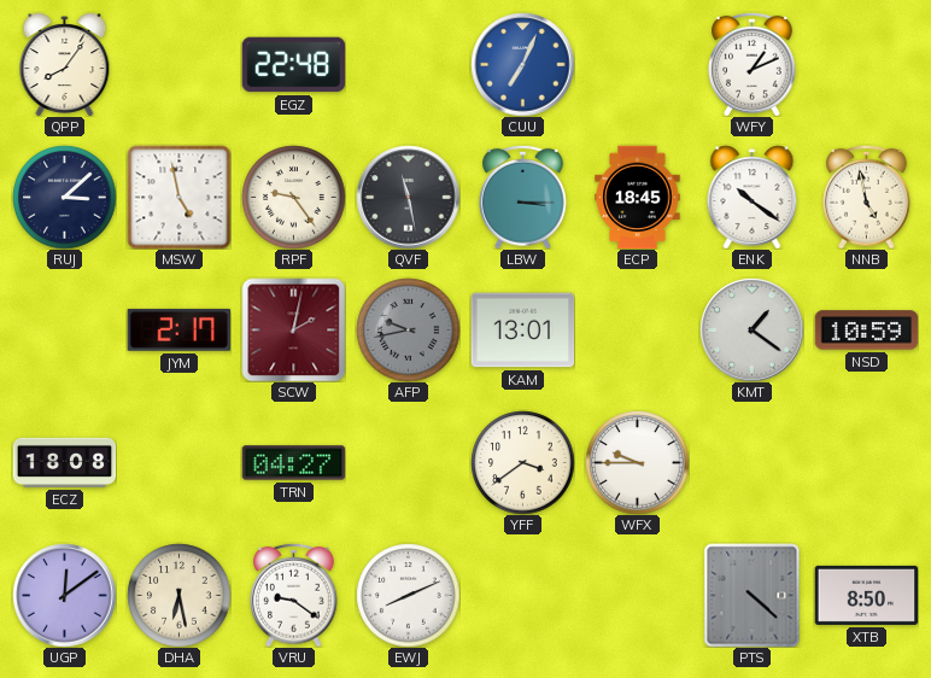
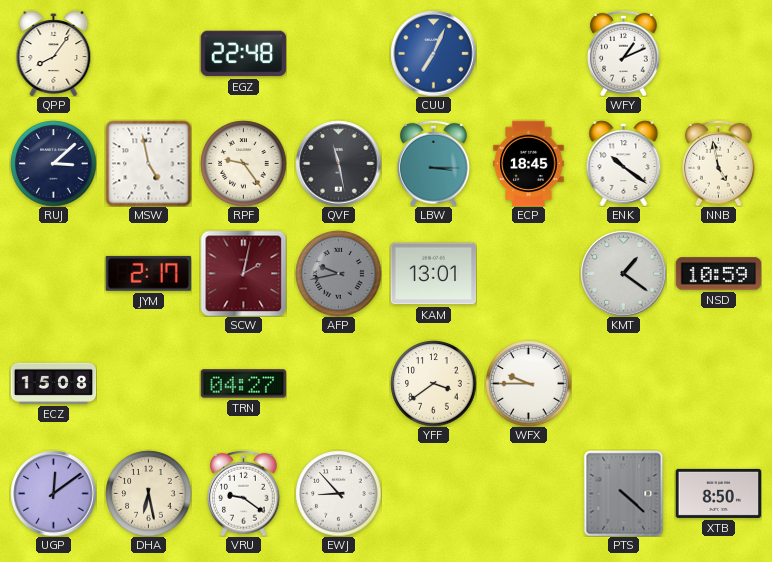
ECZ: 18:08 -> 15:08
EWJ: 8:11 -> 8:53
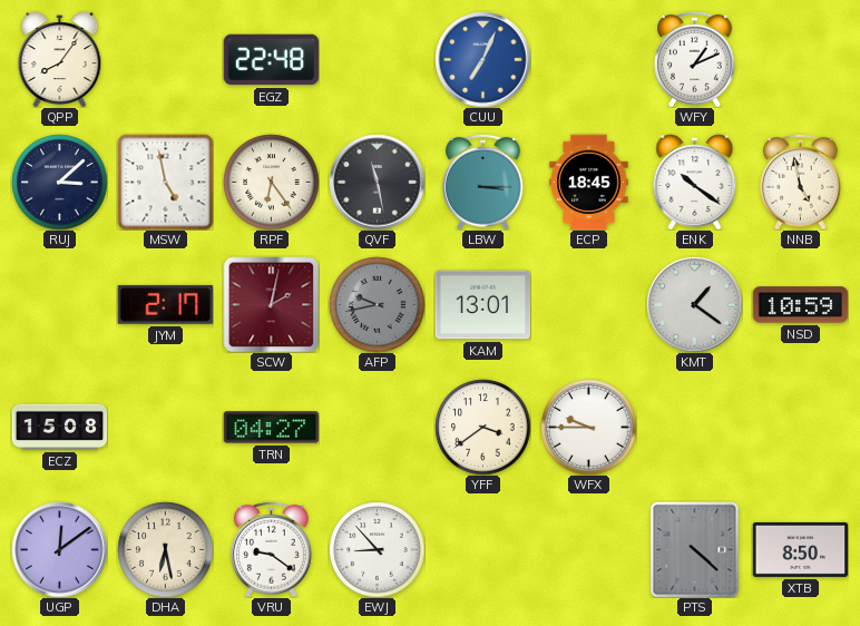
RPF: 9:24 -> 6:24
